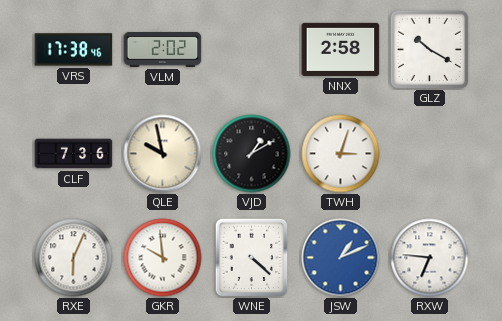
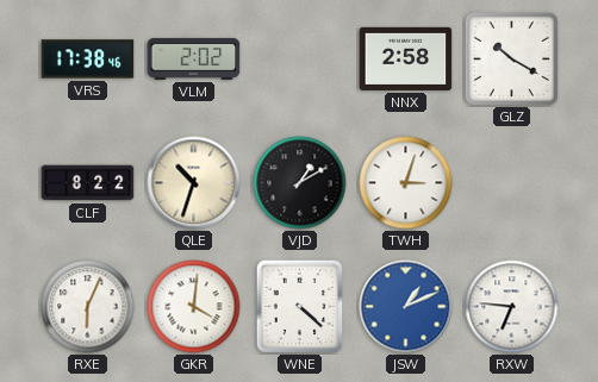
CLF: 7:36 -> 8:22
QLE: 9:58 -> 10:33
GKR: 9:59 -> 4:01
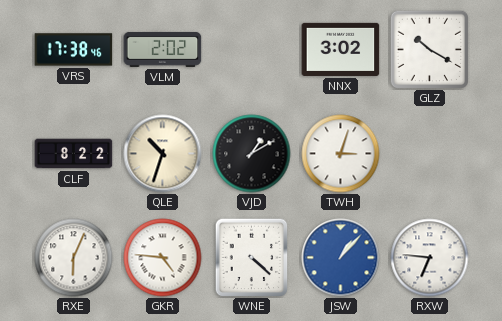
NNX: 2:58 -> 3:02
GKR: 4:01 -> 4:46
JSW: 1:11 -> 1:07
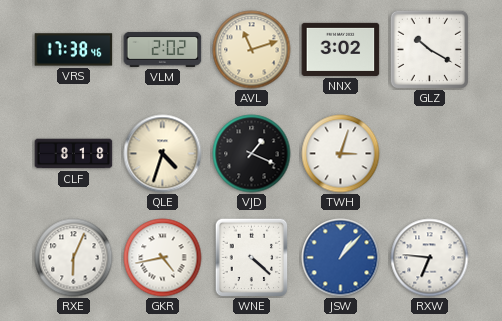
AVL: none -> 11:12
CLF: 8:22 -> 8:18
QLE: 10:33 -> 4:33
VJD: 1:10 -> 1:19
GKR: 4:46 -> 4:43
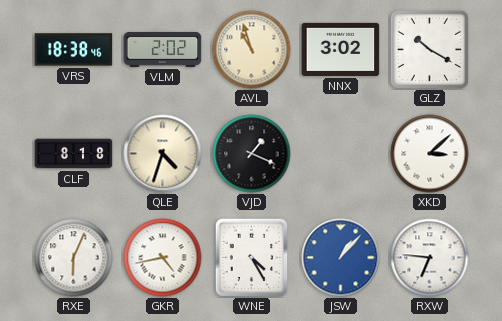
VRS: 17:38 -> 18:38
AVL: 11:12 -> 10:57
TWH: 3:03 -> none
XKD: none -> 3:08
WNE: 4:22 -> 4:25
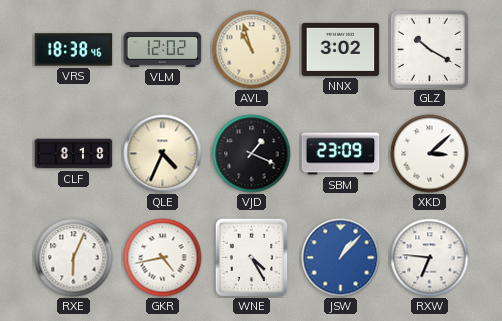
VLM: 2:02 -> 12:02
QLE: 4:33 -> 4:34
SBM: none -> 23:09
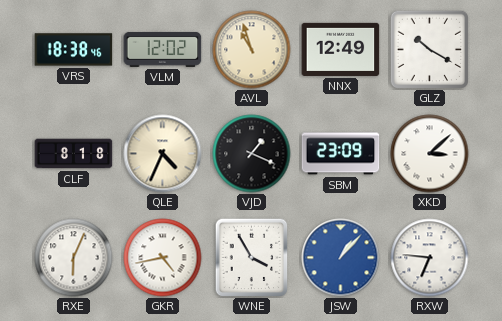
NNX: 3:02 -> 12:49
WNE: 4:25 -> 3:55
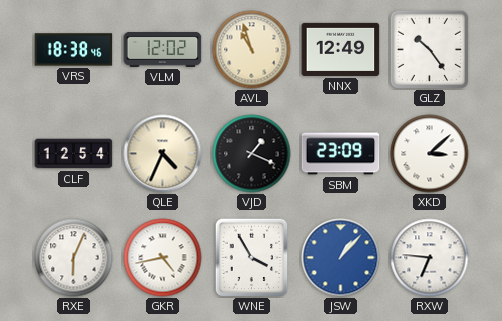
GLZ: 10:20 -> 10:24
CLF: 8:18 -> 12:54
